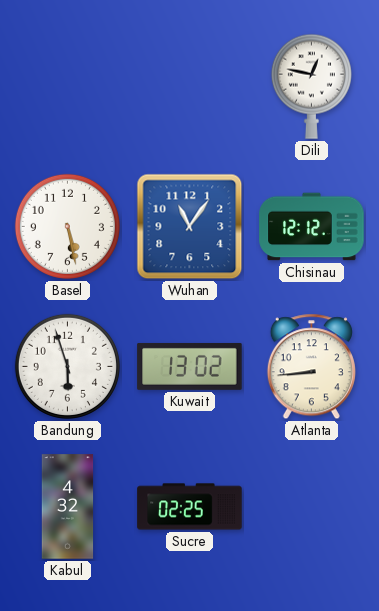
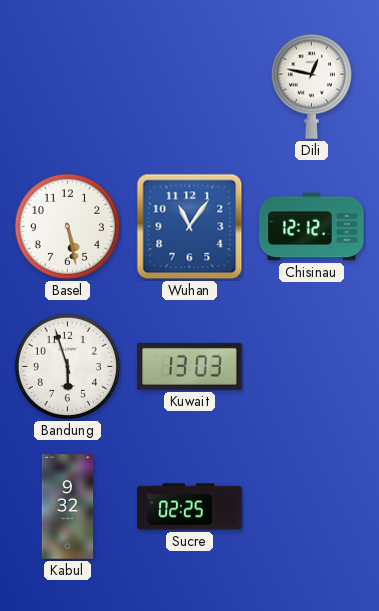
Kuwait: 13:02 -> 13:03
Atlanta: 8:44 -> none
Kabul: 4:32 -> 9:32
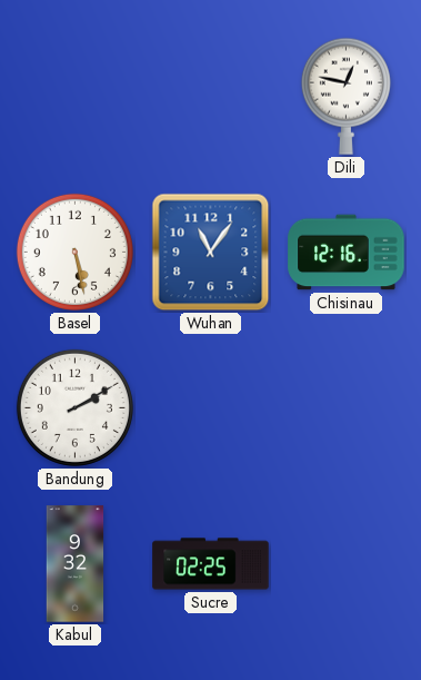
Chisinau: 12:12 -> 12:16
Bandung: 5:57 -> 2:10
Kuwait: 13:03 -> none
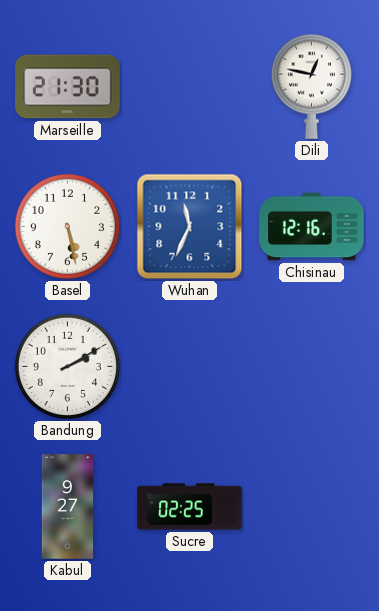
Marseille: none -> 21:30
Wuhan: 11:06 -> 11:34
Kabul: 9:32 -> 9:27
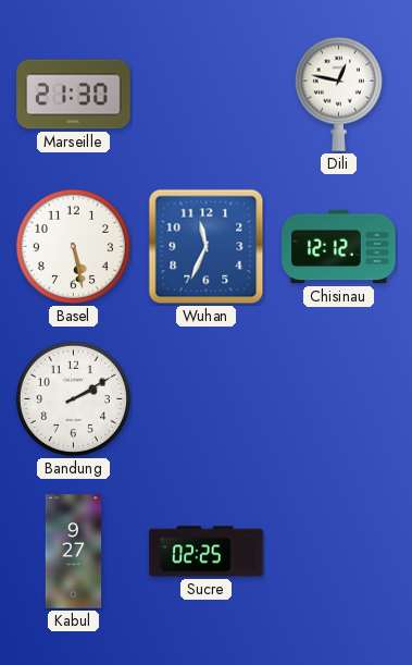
Chisinau: 12:16 -> 12:12
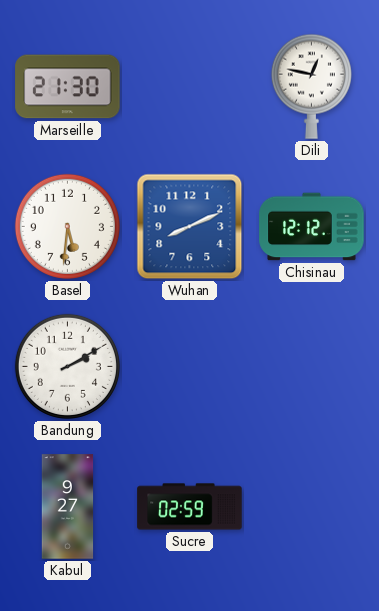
Basel: 5:28 -> 5:31
Wuhan: 11:34 -> 8:11
Sucre: 02:25 -> 02:59
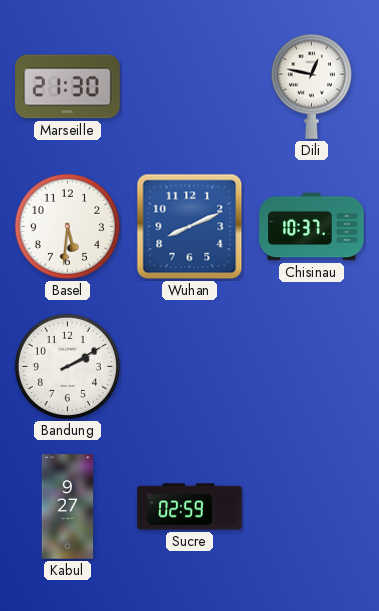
Chisinau: 12:12 -> 10:37
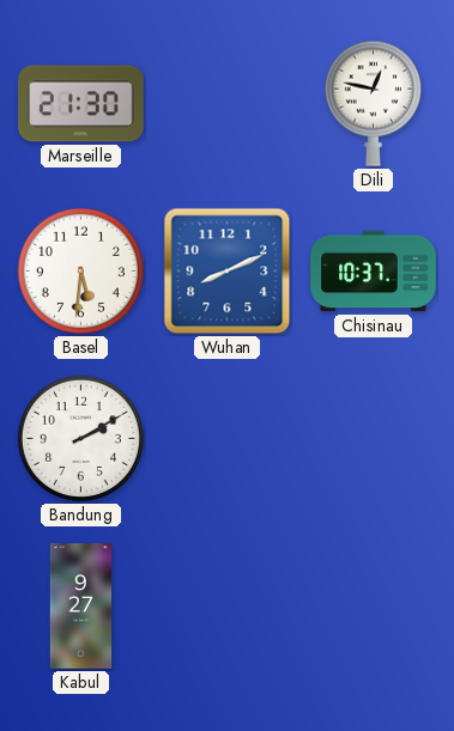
Sucre: 02:59 -> none
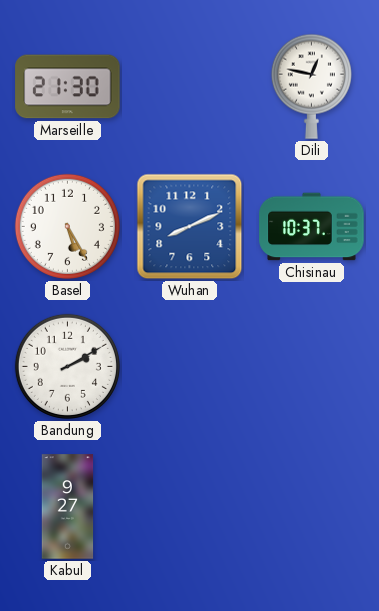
Basel: 5:31 -> 5:25
